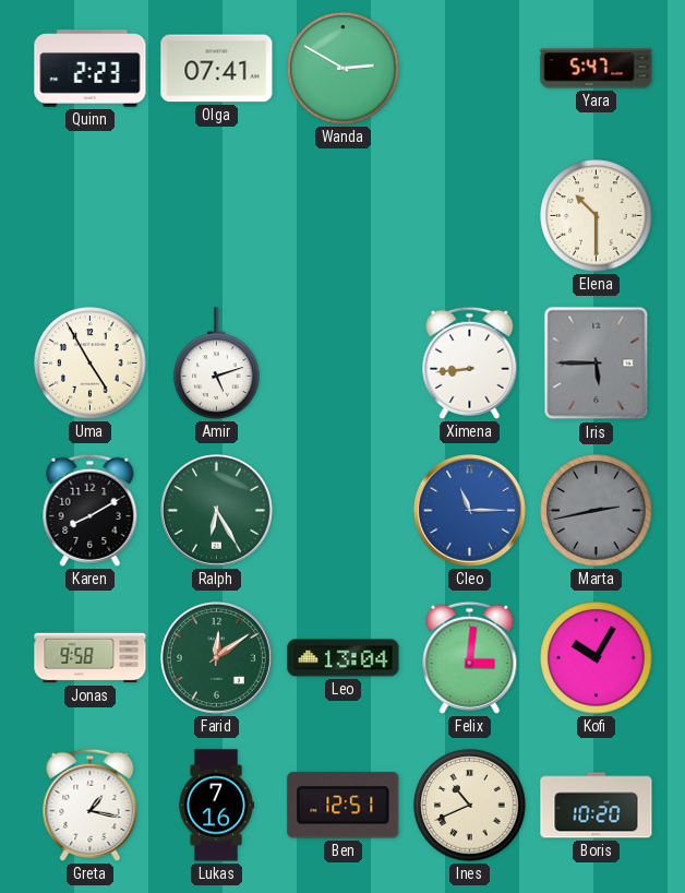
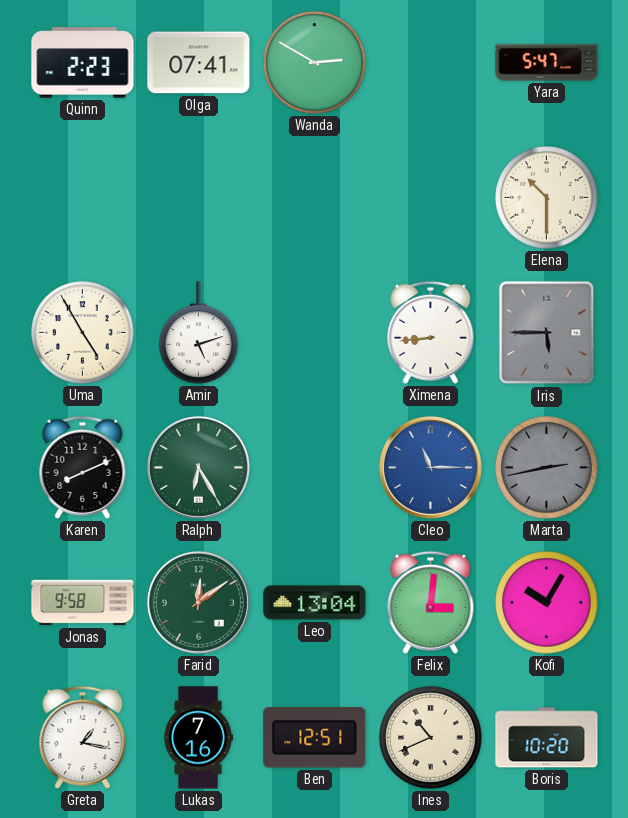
Karen: 8:10 -> 8:11
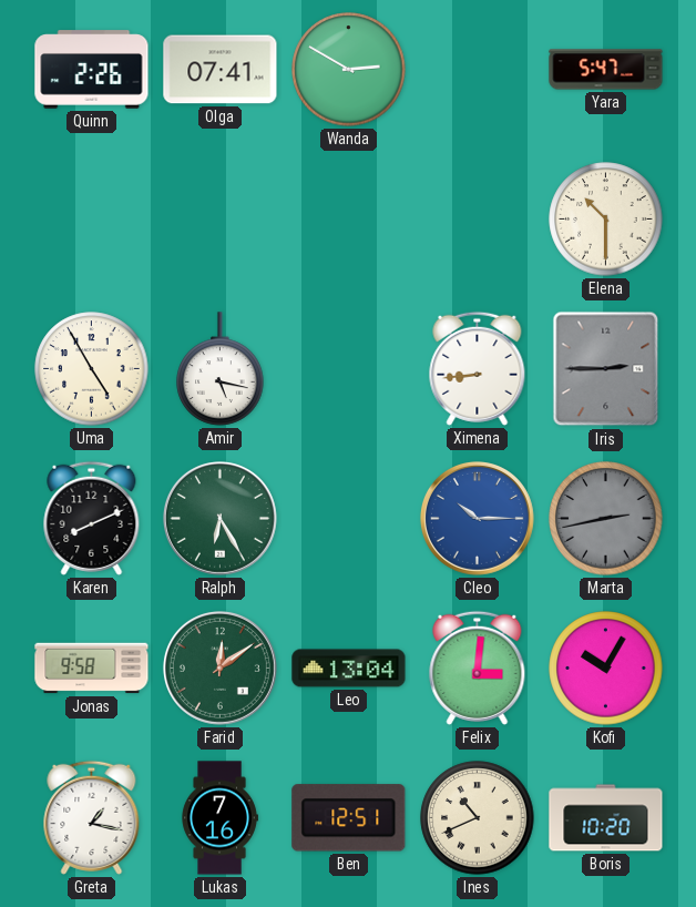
Quinn: 2:23 -> 2:26
Amir: 5:12 -> 5:17
Iris: 5:45 -> 2:45
Cleo: 11:15 -> 10:15
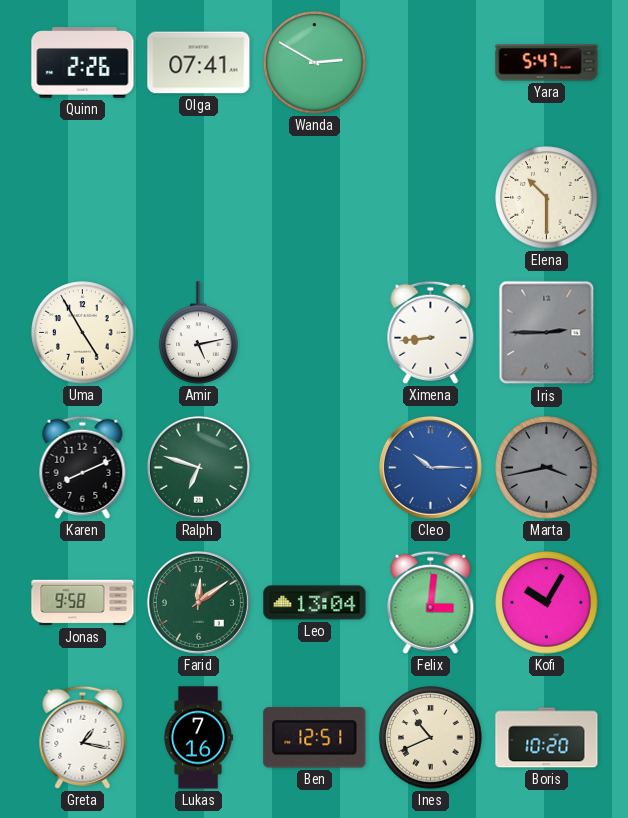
Amir: 5:17 -> 5:13
Ralph: 6:25 -> 6:48
Marta: 2:43 -> 3:43
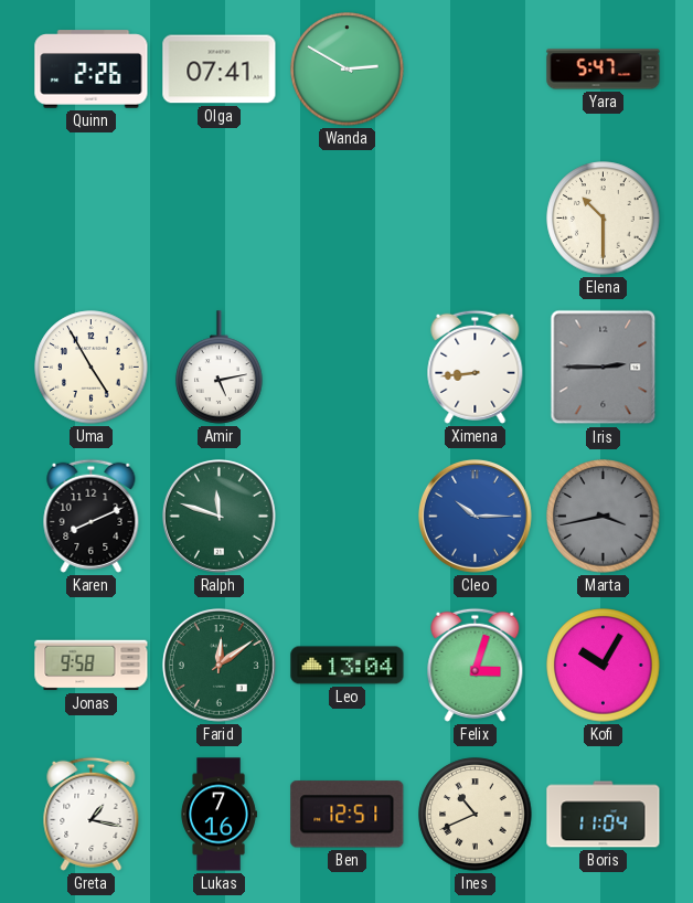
Ralph: 6:48 -> 11:48
Felix: 3:01 -> 3:03
Boris: 10:20 -> 11:04
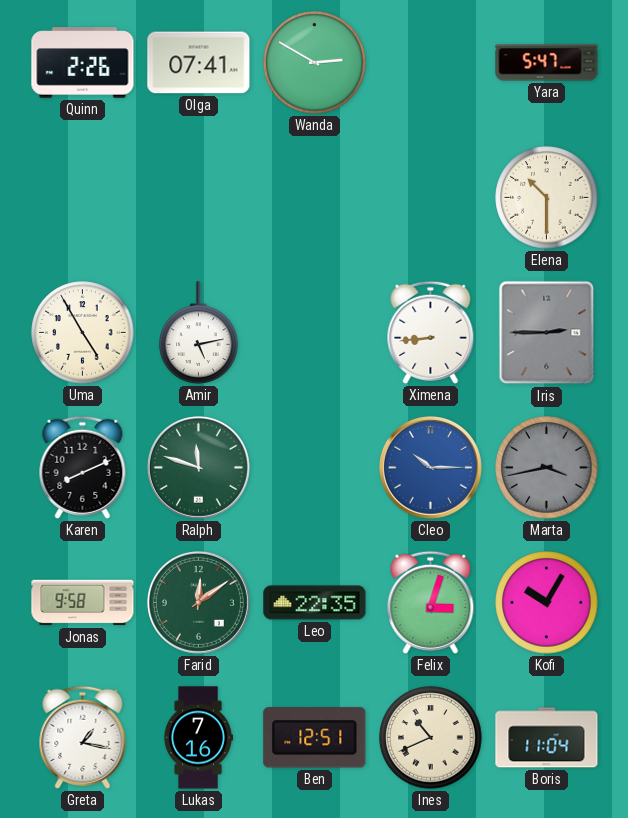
Leo: 13:04 -> 22:35
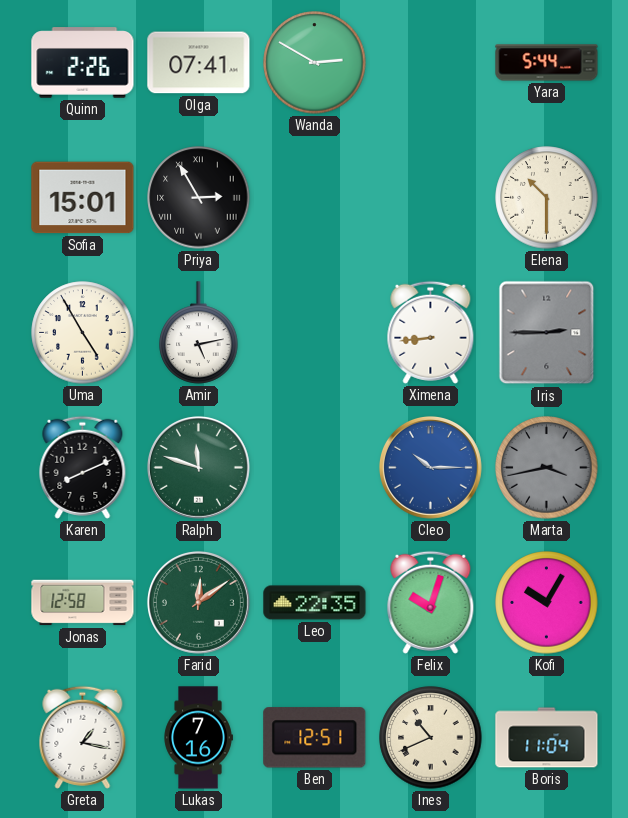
Yara: 5:47 -> 5:44
Sofia: none -> 15:01
Priya: none -> 2:55
Jonas: 9:58 -> 12:58
Felix: 3:03 -> 10:03
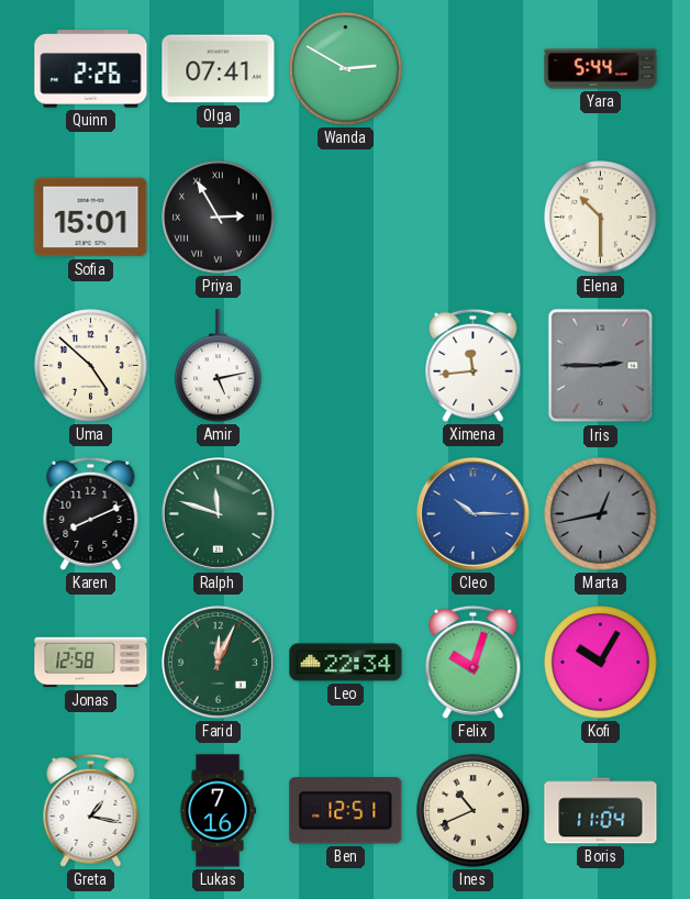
Uma: 4:55 -> 4:52
Ximena: 8:44 -> 11:44
Marta: 3:43 -> 12:43
Farid: 12:09 -> 12:04
Leo: 22:35 -> 22:34
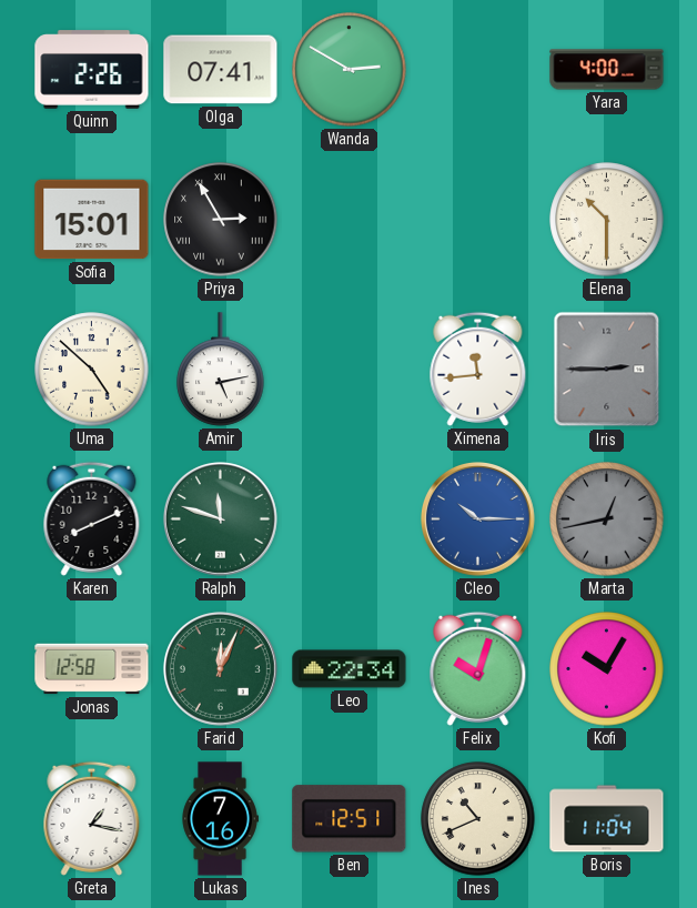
Yara: 5:44 -> 4:00
